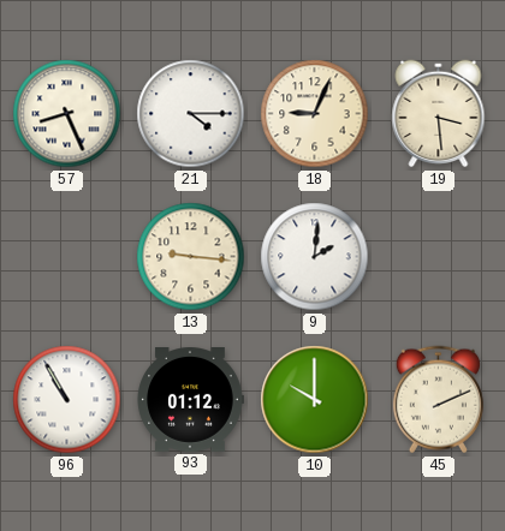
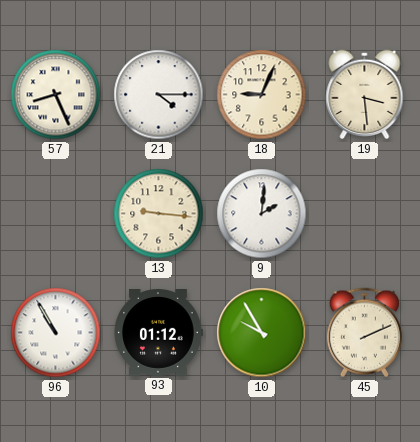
10: 10:00 -> 9:55
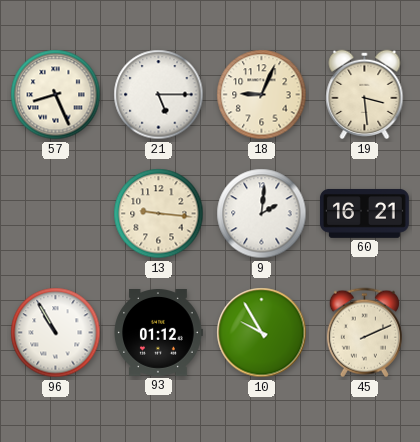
21: 4:15 -> 5:15
60: none -> 16:21
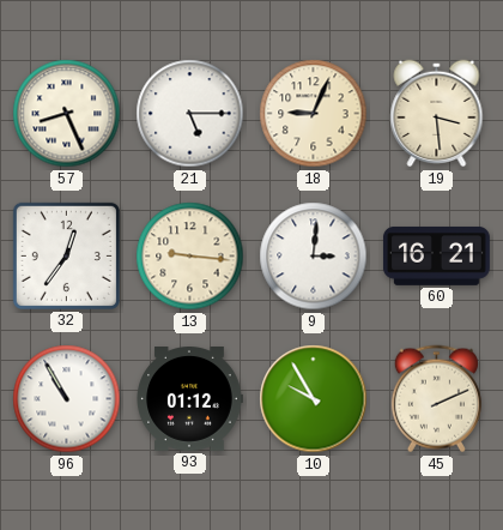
32: none -> 12:36
9: 2:01 -> 3:01
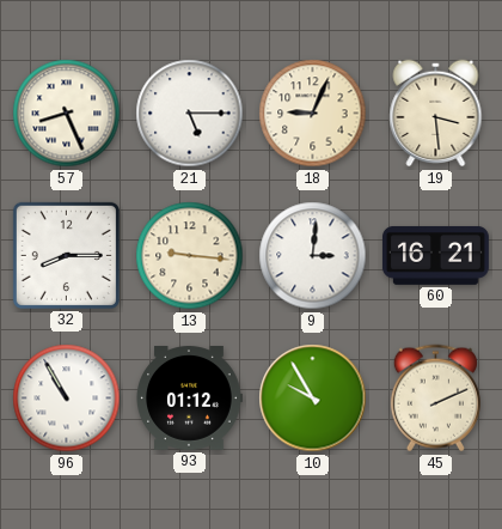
32: 12:36 -> 8:15
